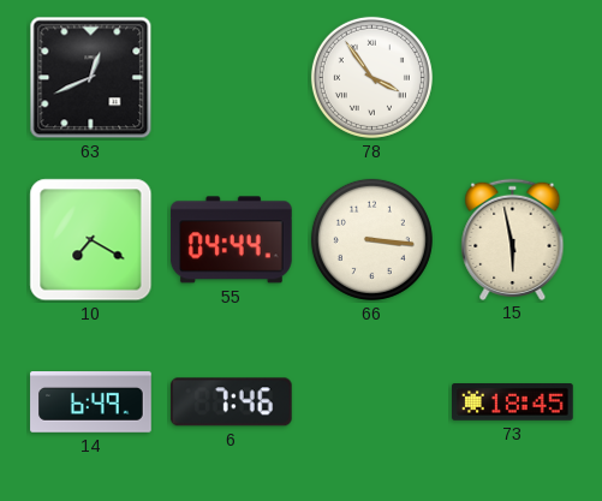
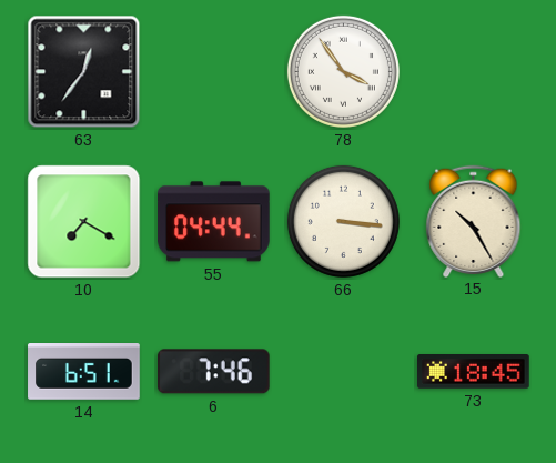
63: 12:41 -> 12:36
15: 5:58 -> 10:25
14: 6:49 -> 6:51
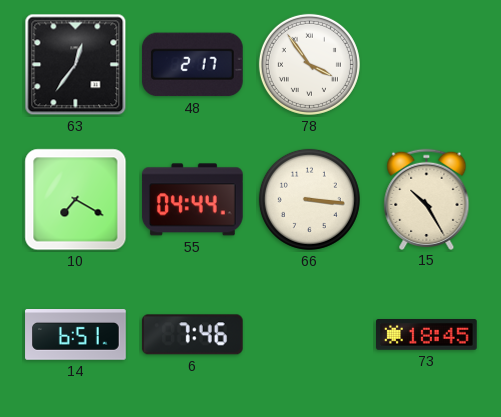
48: none -> 2:17
